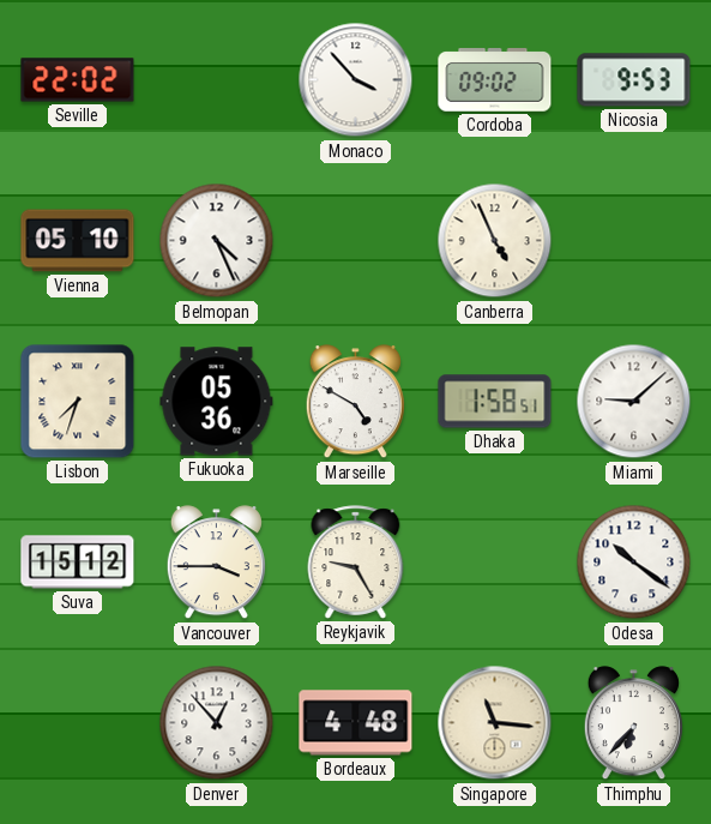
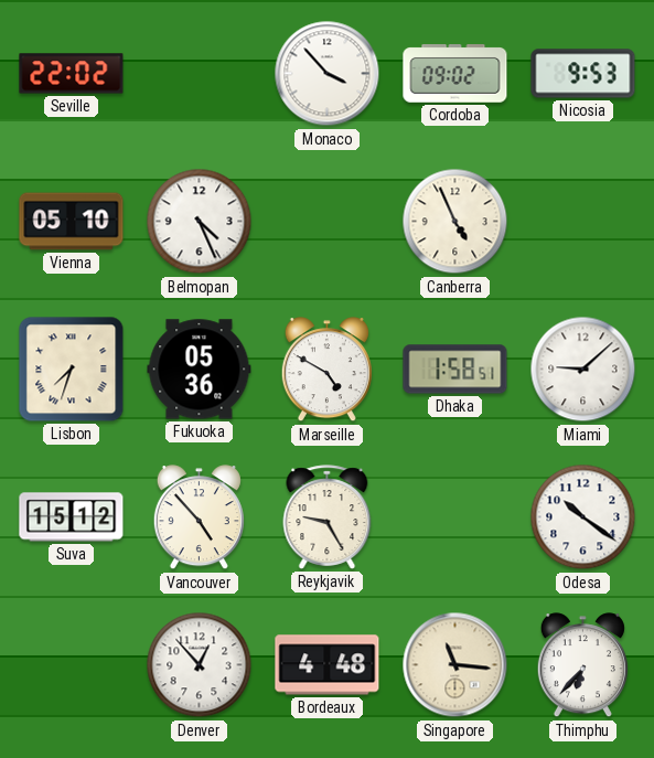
Vancouver: 3:45 -> 4:53
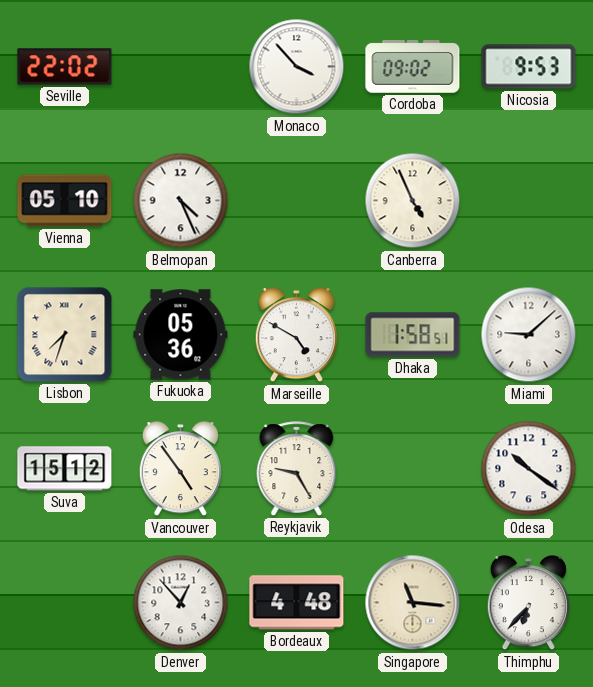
Vancouver: 4:53 -> 4:54
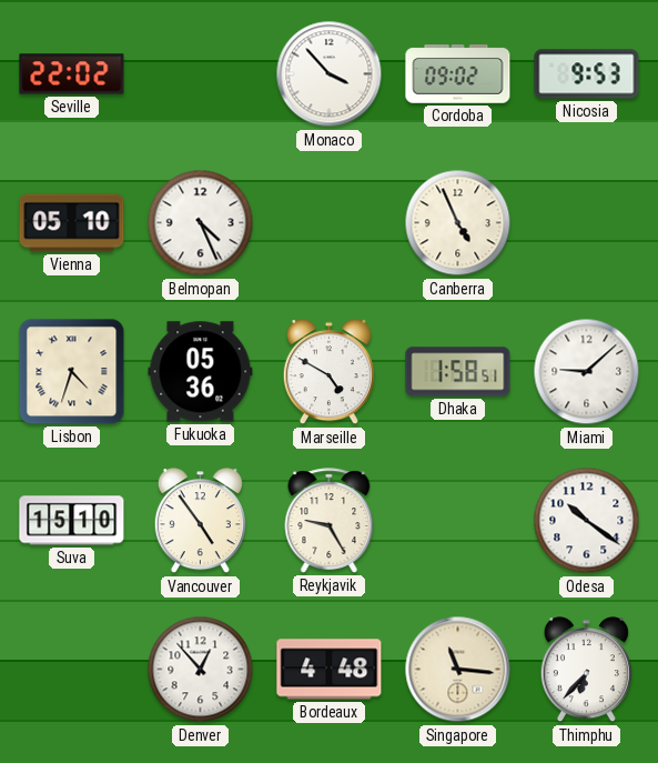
Lisbon: 7:33 -> 4:33
Suva: 15:12 -> 15:10
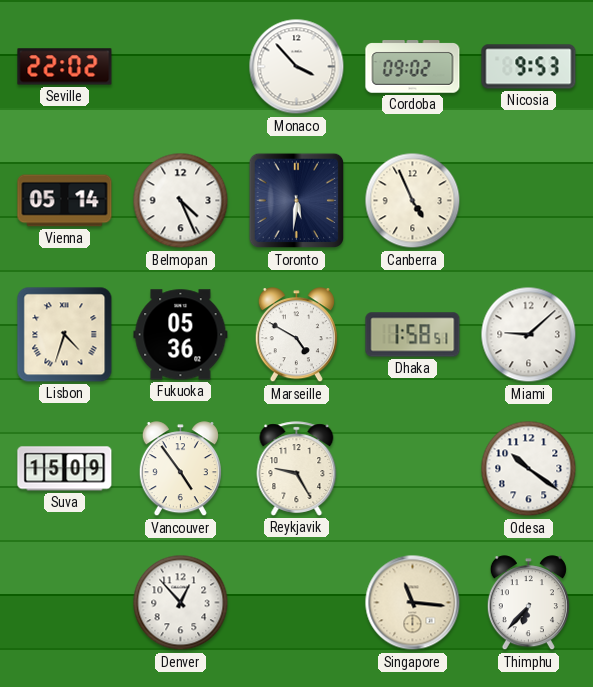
Vienna: 05:10 -> 05:14
Toronto: none -> 5:31
Suva: 15:10 -> 15:09
Bordeaux: 4:48 -> none
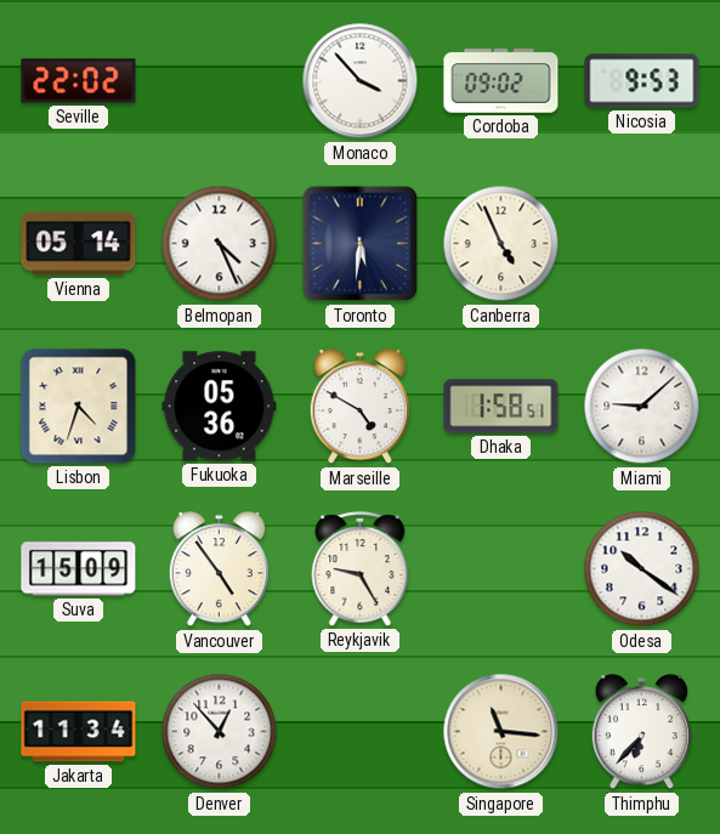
Jakarta: none -> 11:34
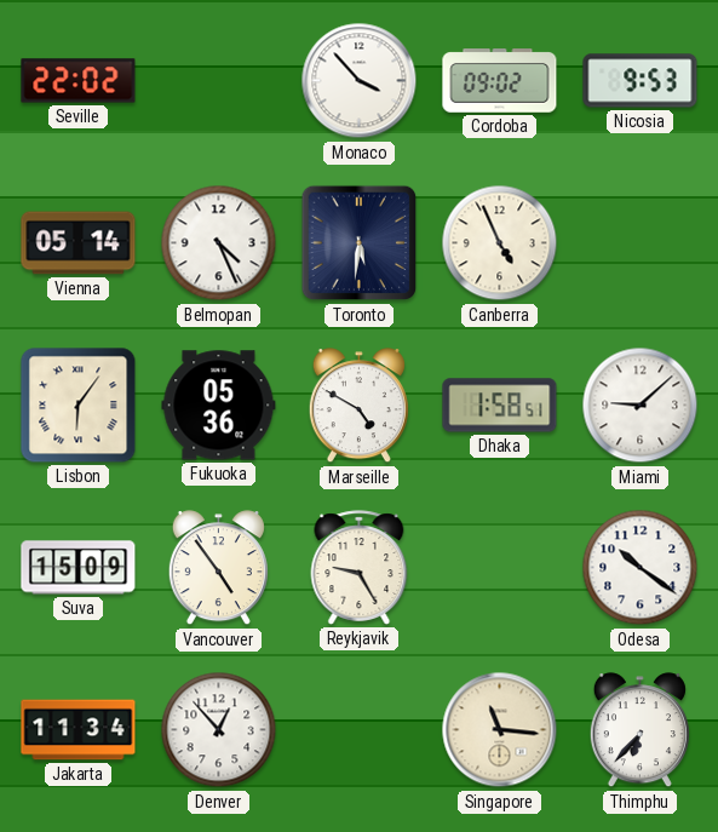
Lisbon: 4:33 -> 6:06
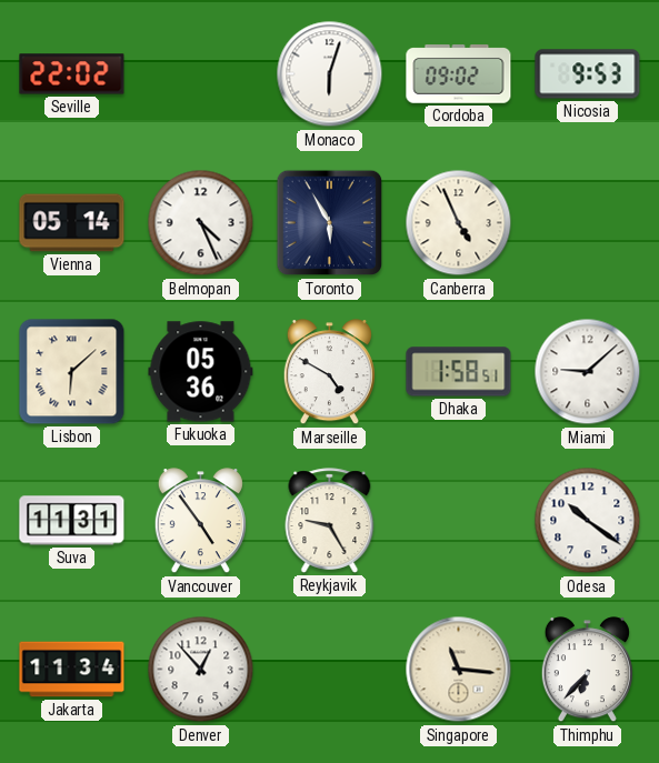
Monaco: 3:53 -> 6:03
Toronto: 5:31 -> 5:55
Lisbon: 6:06 -> 6:08
Suva: 15:09 -> 11:31
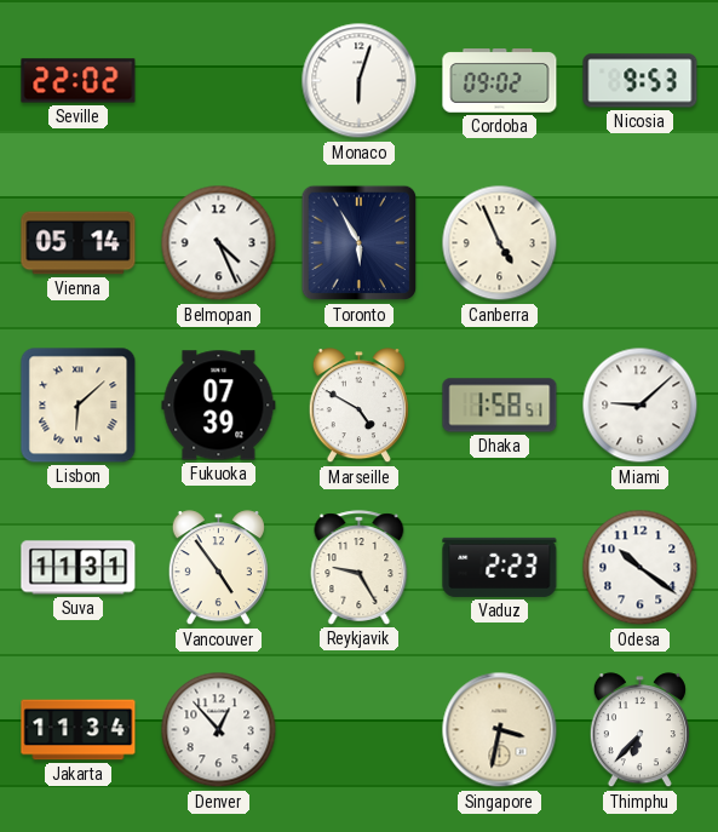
Fukuoka: 05:36 -> 07:39
Vaduz: none -> 2:23
Singapore: 11:16 -> 3:32
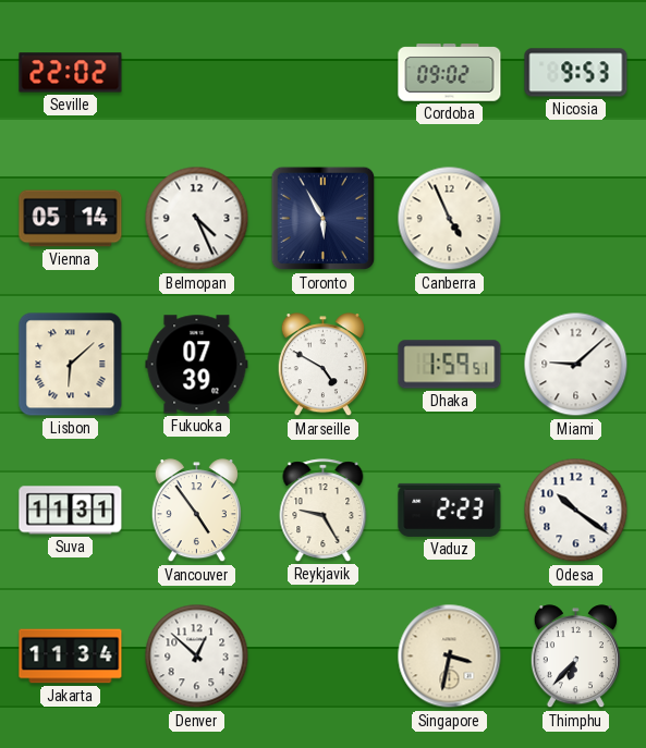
Monaco: 6:03 -> none
Dhaka: 1:58 -> 1:59
Denver: 12:53 -> 12:52
